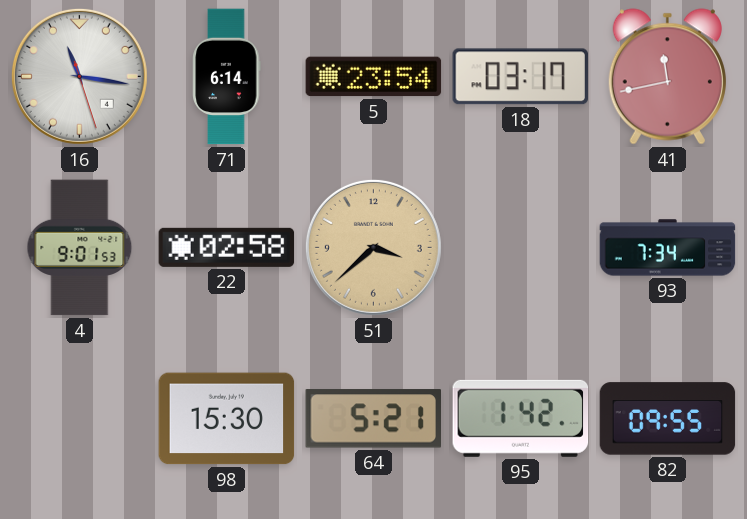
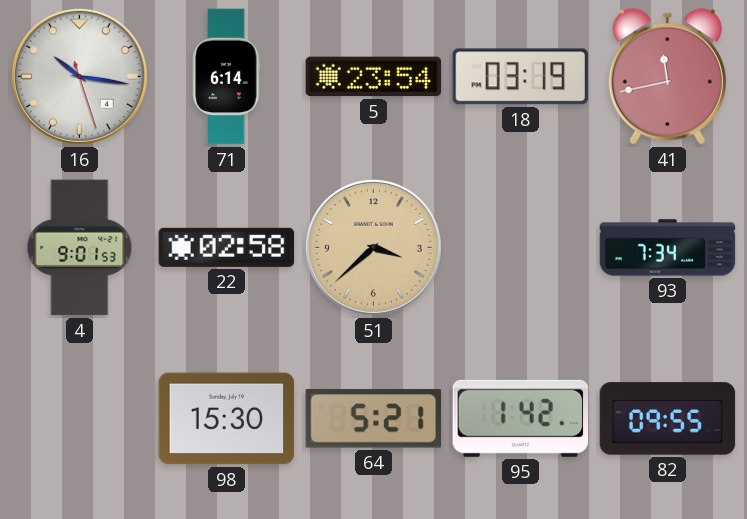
16: 11:16 -> 10:16
18: 03:17 -> 03:19
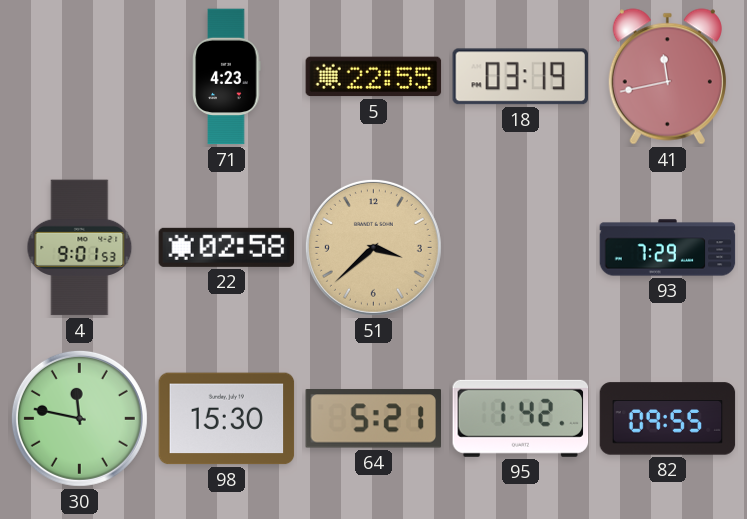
16: 10:16 -> none
71: 6:14 -> 4:23
5: 23:54 -> 22:55
93: 7:34 -> 7:29
30: none -> 11:47
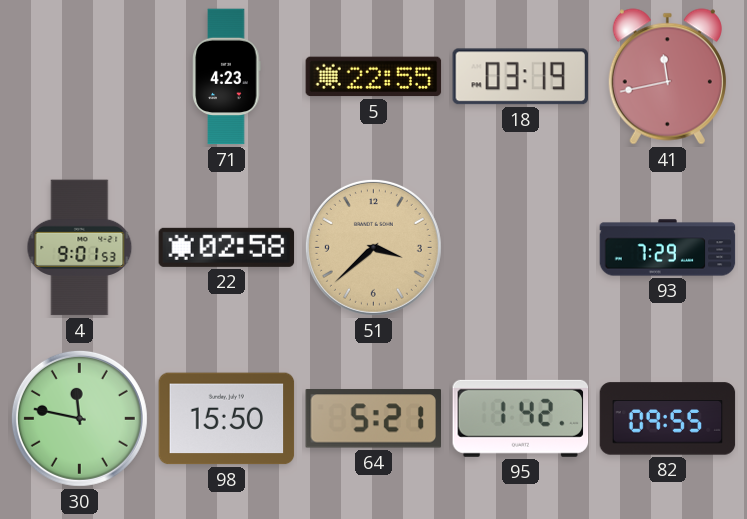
98: 15:30 -> 15:50
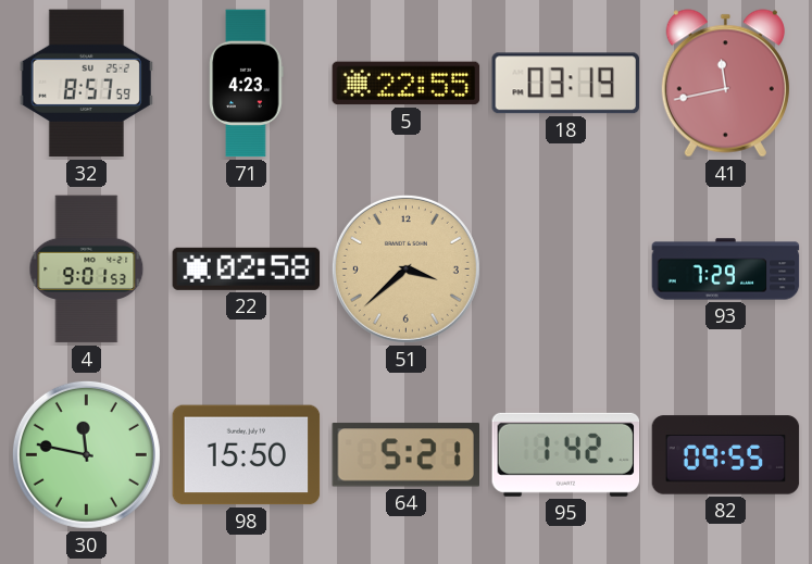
32: none -> 8:57
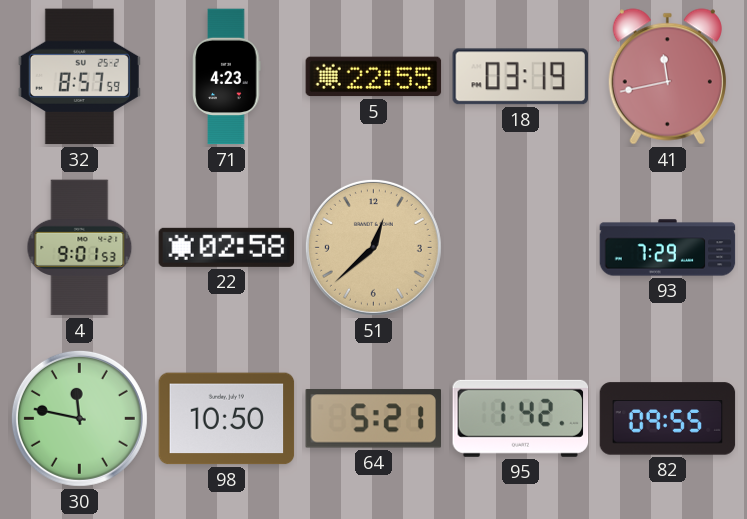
51: 3:38 -> 12:38
98: 15:50 -> 10:50
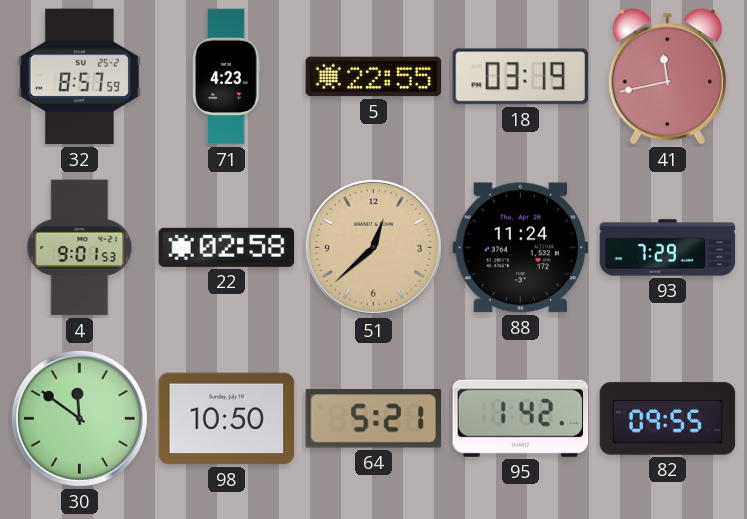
88: none -> 11:24
30: 11:47 -> 11:51
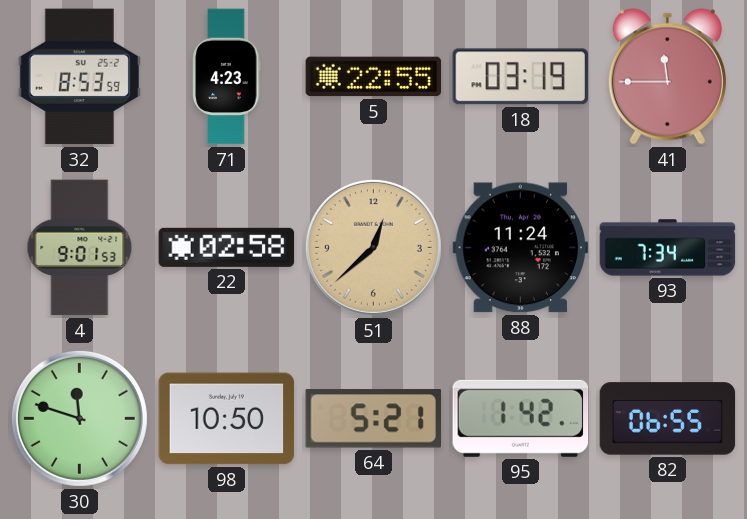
32: 8:57 -> 8:53
41: 11:43 -> 11:45
93: 7:29 -> 7:34
30: 11:51 -> 11:48
82: 09:55 -> 06:55
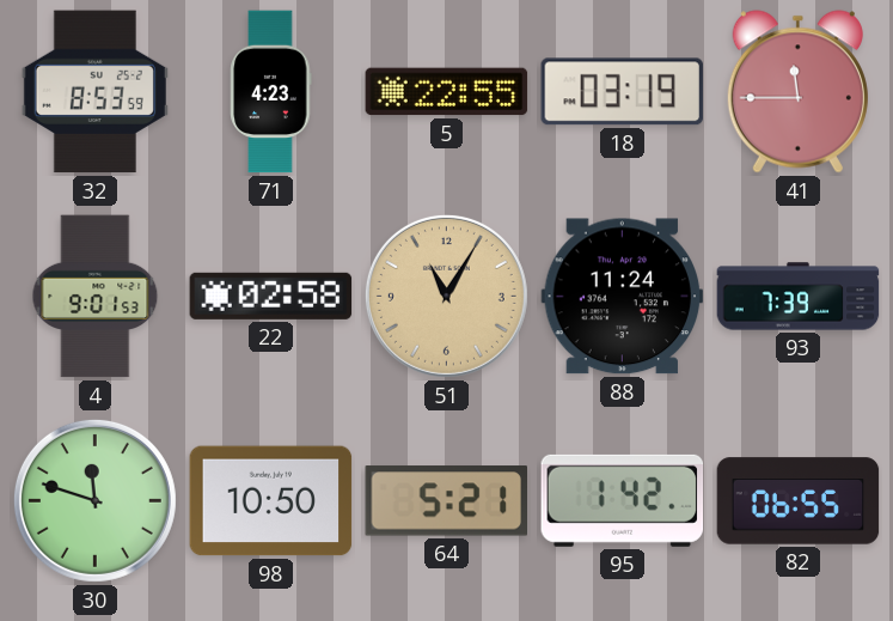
51: 12:38 -> 11:05
93: 7:34 -> 7:39
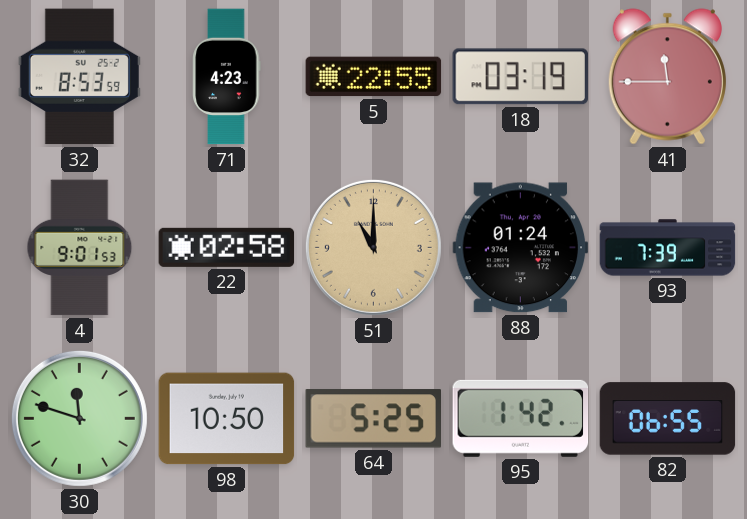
51: 11:05 -> 11:00
88: 11:24 -> 01:24
64: 5:21 -> 5:25
